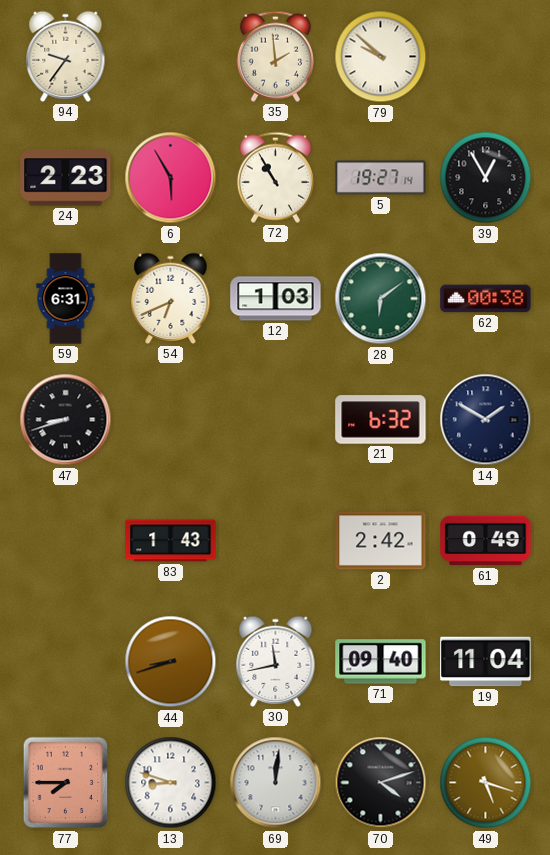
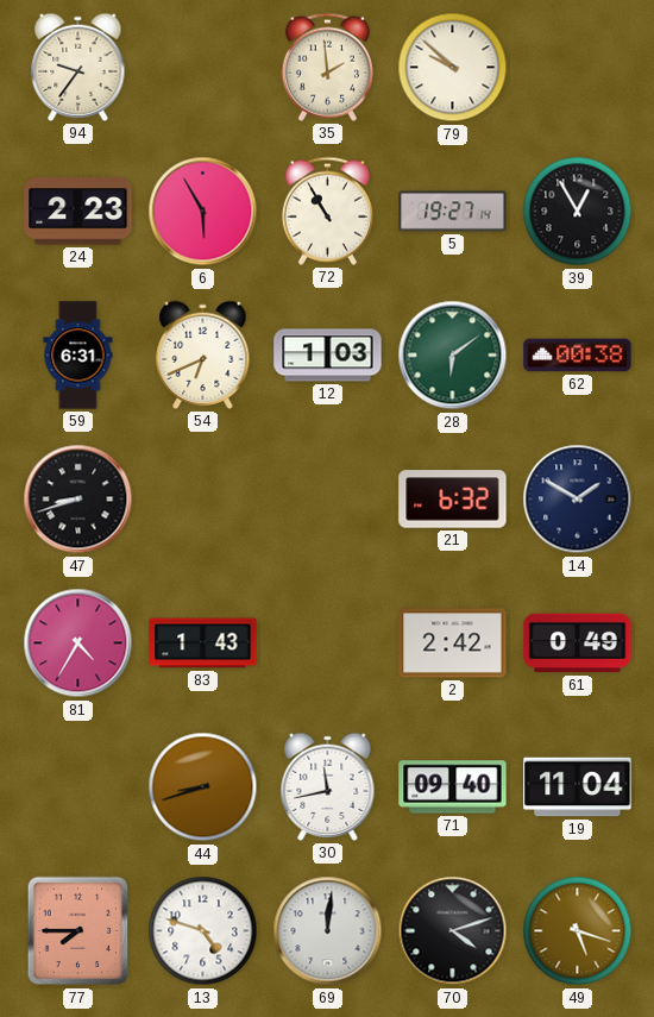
81: none -> 4:35
13: 8:48 -> 4:48
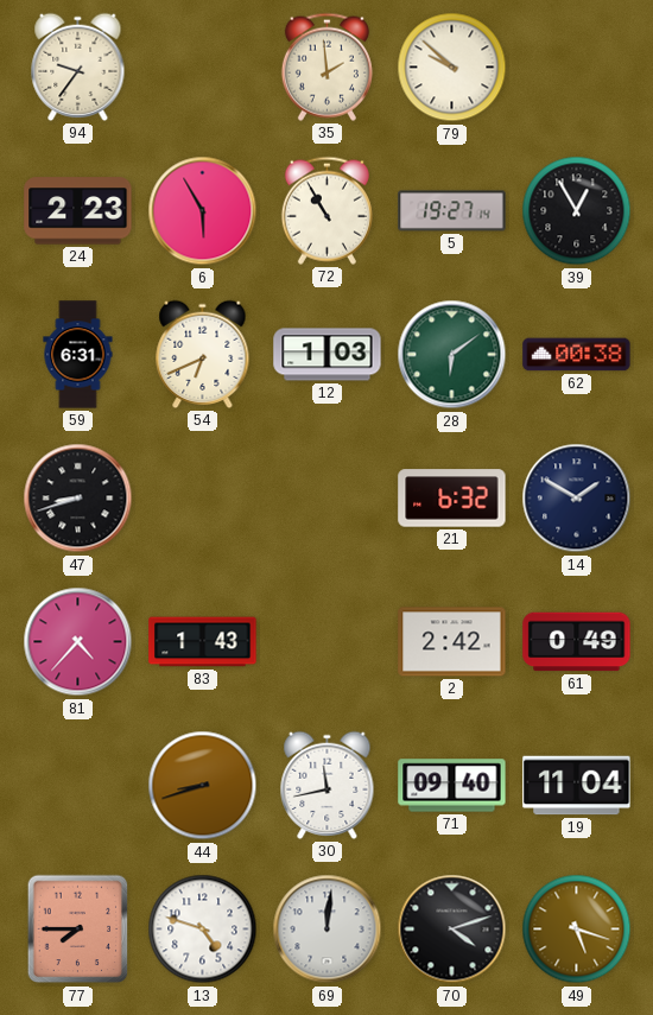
81: 4:35 -> 4:37
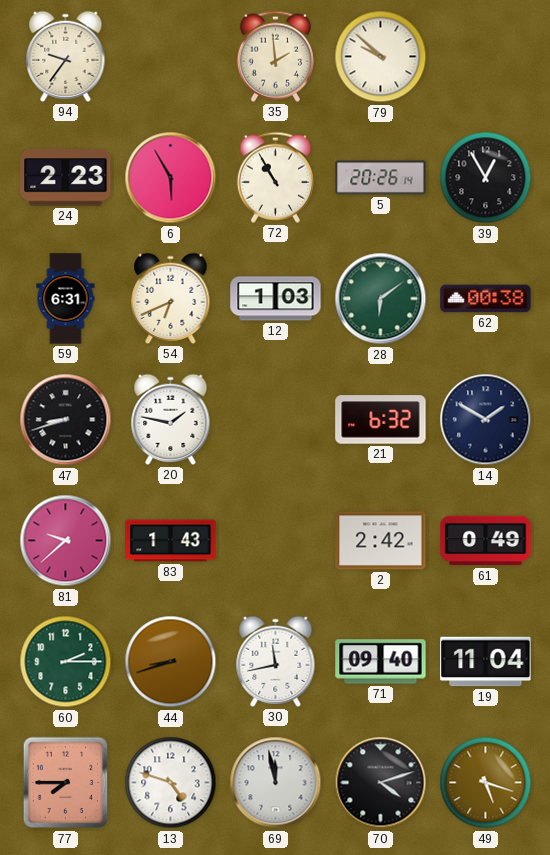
5: 19:27 -> 20:26
20: none -> 1:47
81: 4:37 -> 9:38
60: none -> 2:15
69: 12:01 -> 11:58
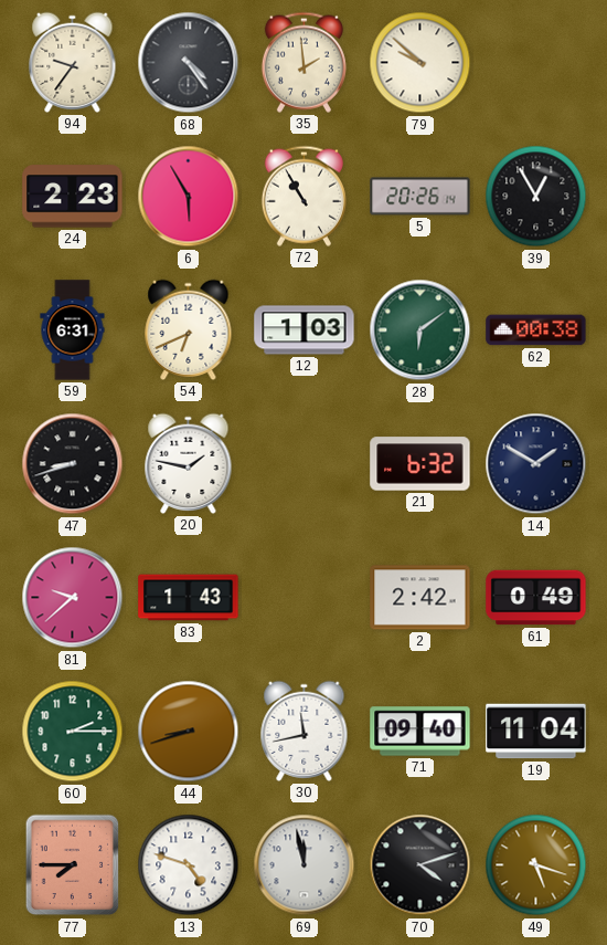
68: none -> 4:24
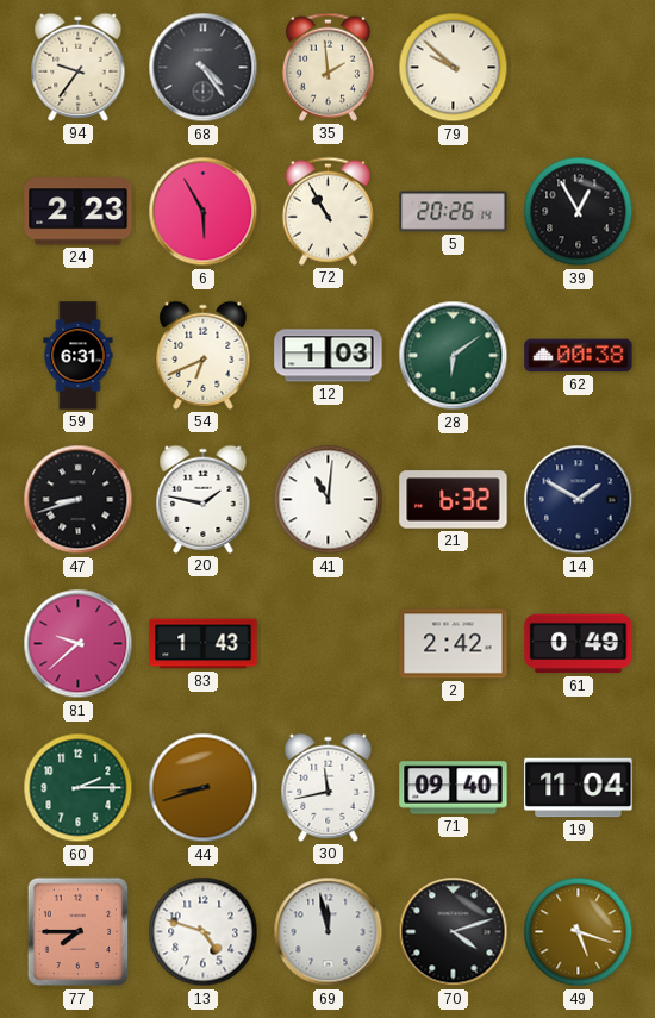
41: none -> 11:01
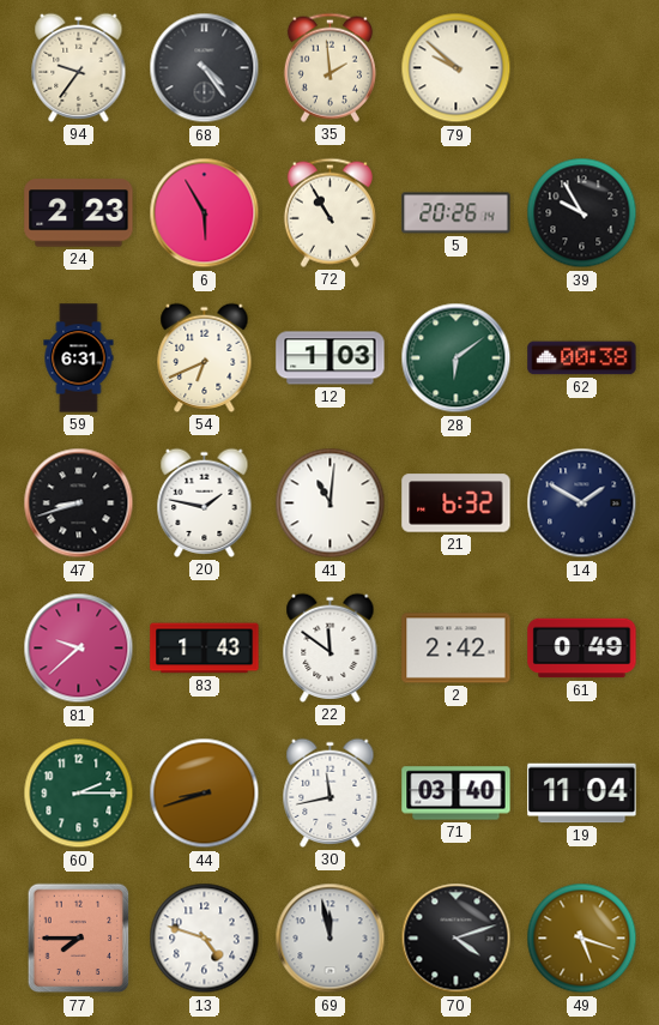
39: 12:55 -> 9:55
22: none -> 11:51
71: 09:40 -> 03:40
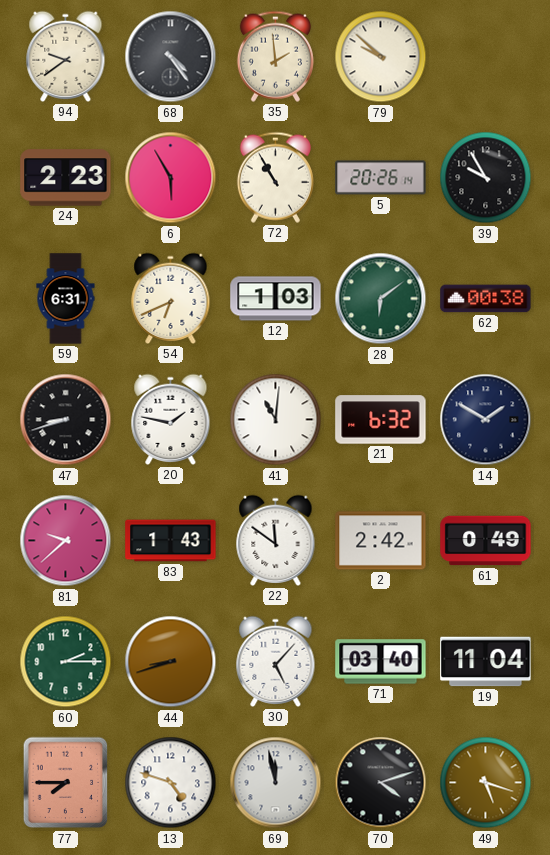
94: 9:36 -> 9:39
30: 11:43 -> 5:07
